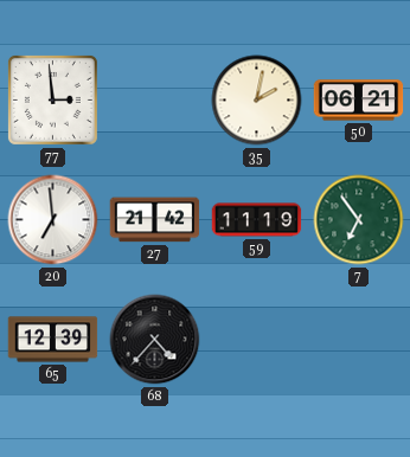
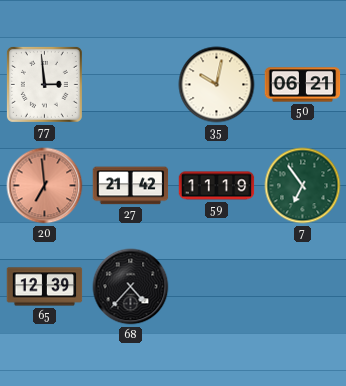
35: 2:02 -> 10:02
20 dial: white -> salmon
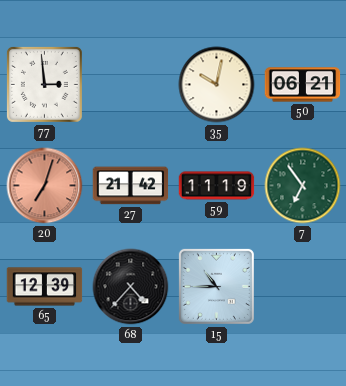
20: 6:59 -> 7:03
15: none -> 10:45
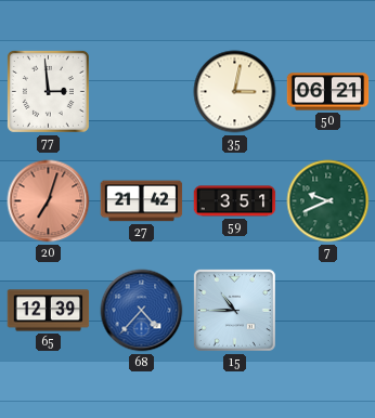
35: 10:02 -> 3:02
59: 11:19 -> 3:51
7: 6:54 -> 9:41
68 dial: black -> blue
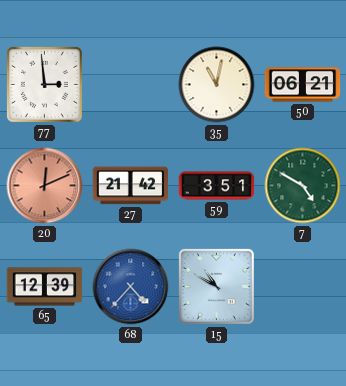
35: 3:02 -> 11:02
20: 7:03 -> 12:11
7: 9:41 -> 4:50
15: 10:45 -> 10:50
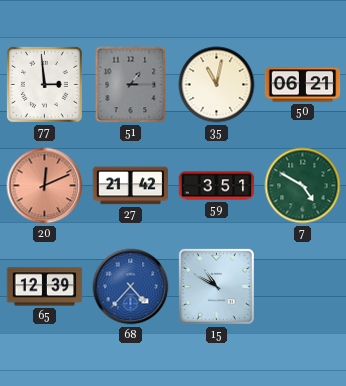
51: none -> 1:15
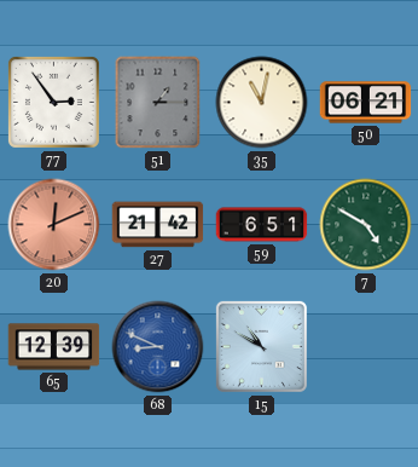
77: 2:59 -> 2:54
59: 3:51 -> 6:51
68: 4:37 -> 8:49
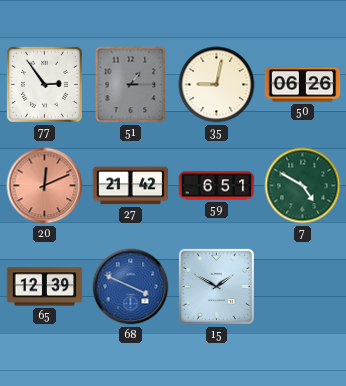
35: 11:02 -> 9:02
50: 06:21 -> 06:26
68: 8:49 -> 3:49
15: 10:50 -> 1:50
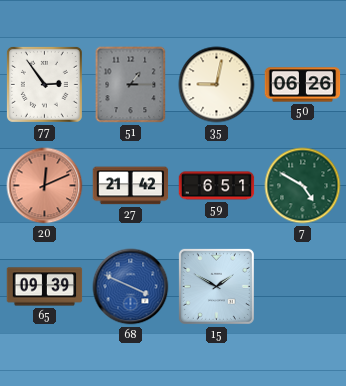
65: 12:39 -> 09:39
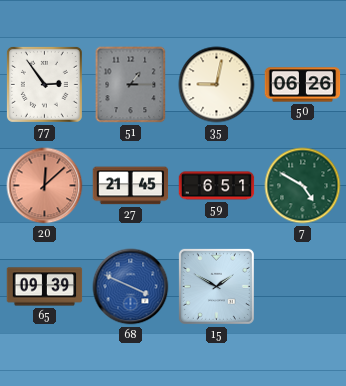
20: 12:11 -> 12:08
27: 21:42 -> 21:45
